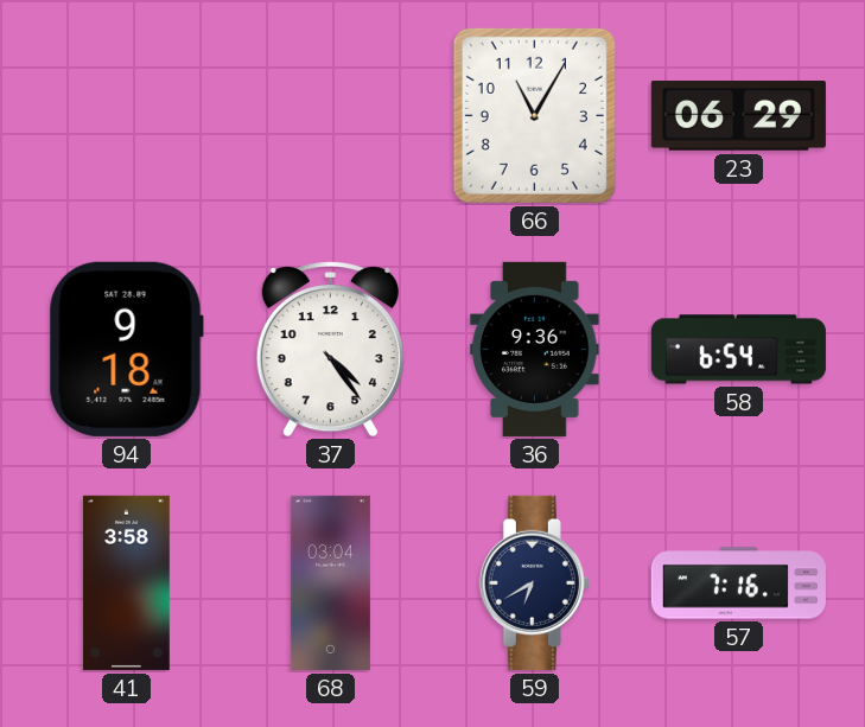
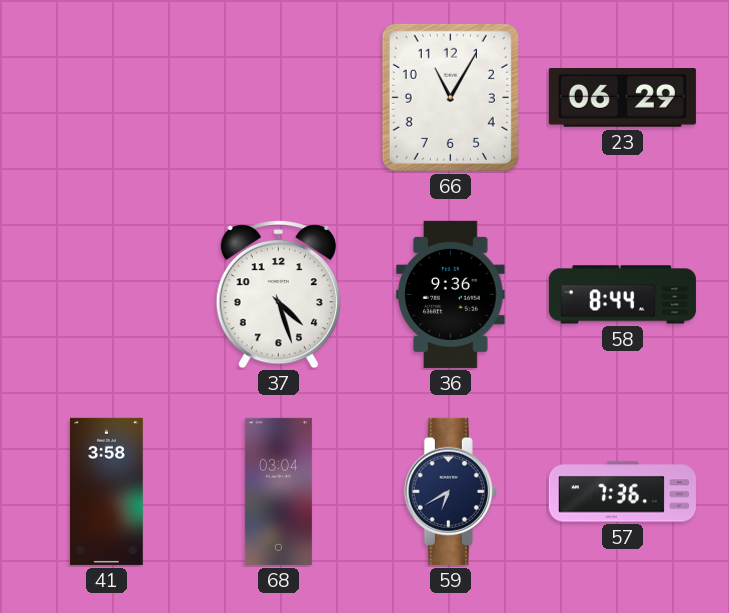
94: 9:18 -> none
37: 4:24 -> 4:27
58: 6:54 -> 8:44
57: 7:16 -> 7:36
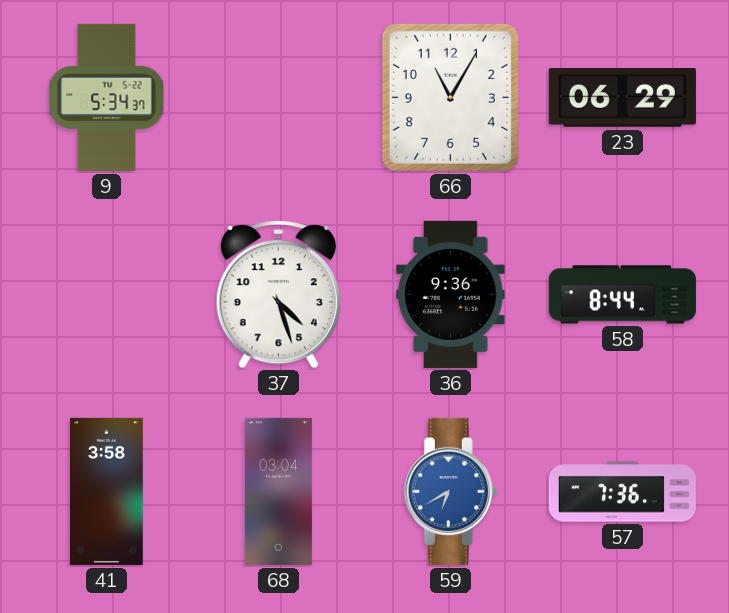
9: none -> 5:34
59 dial: navy -> blue
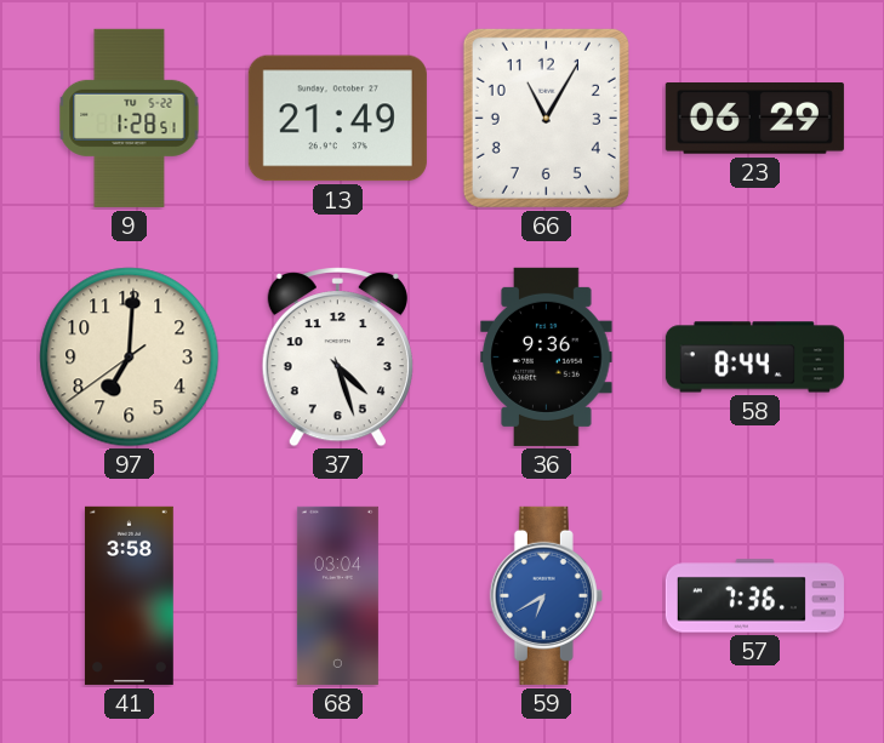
9: 5:34 -> 1:28
13: none -> 21:49
97: none -> 7:00
